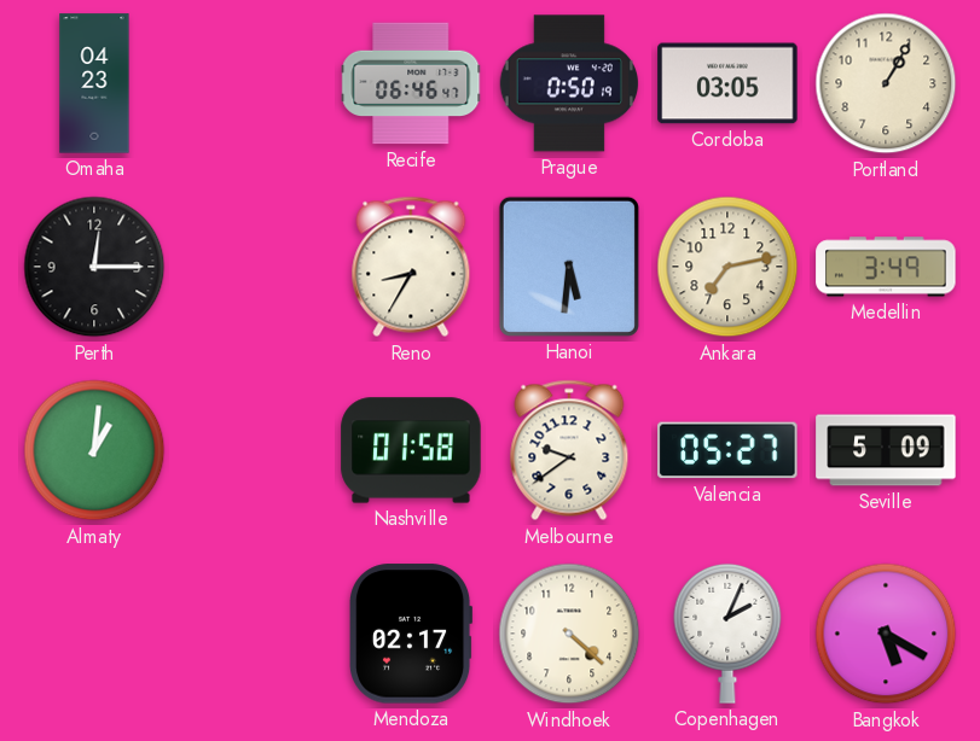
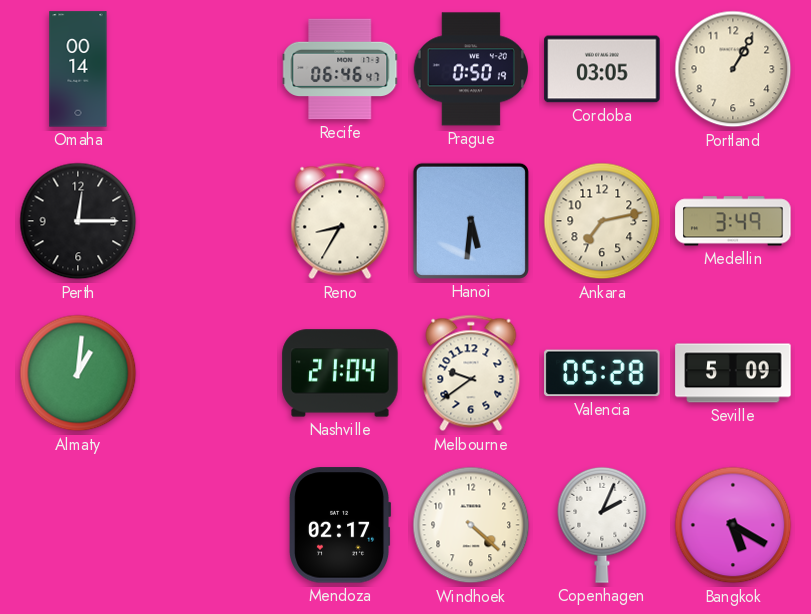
Omaha: 04:23 -> 00:14
Nashville: 01:58 -> 21:04
Valencia: 05:27 -> 05:28
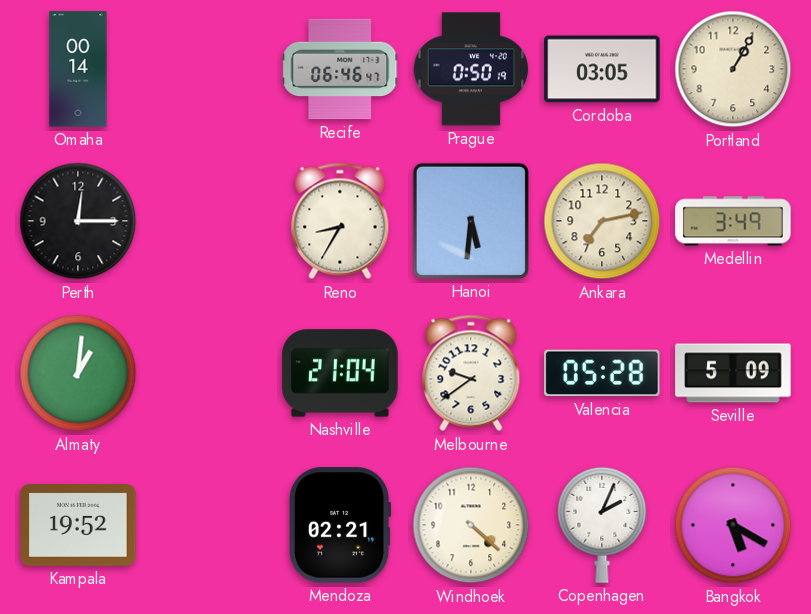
Kampala: none -> 19:52
Mendoza: 02:17 -> 02:21
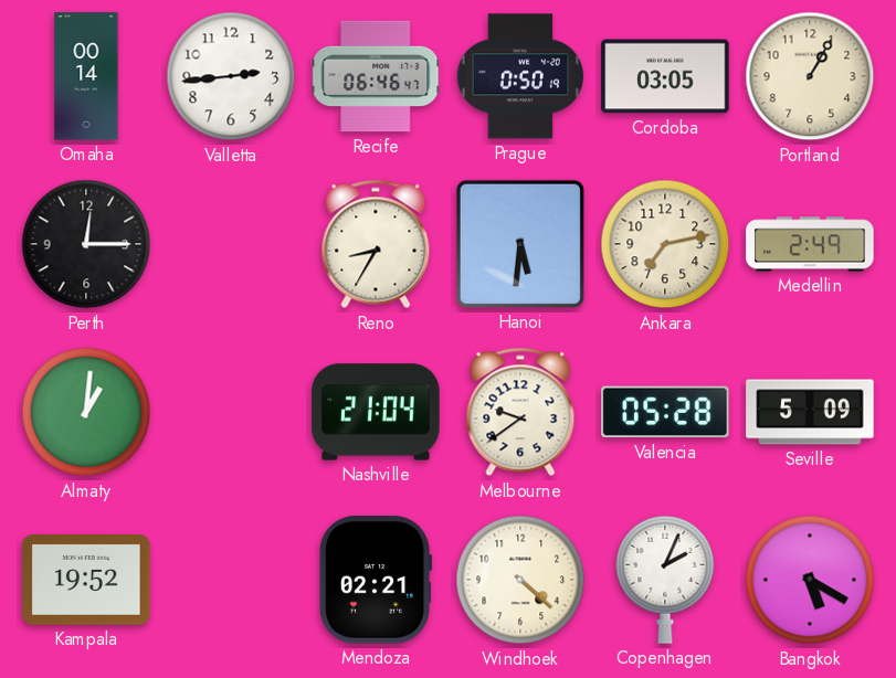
Valletta: none -> 2:44
Medellin: 3:49 -> 2:49
